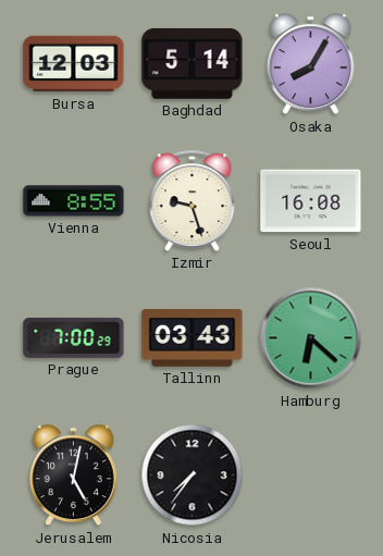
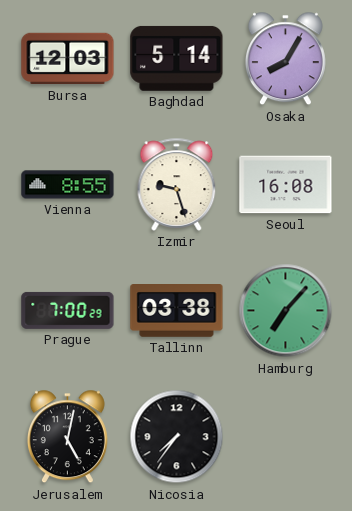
Tallinn: 03:43 -> 03:38
Hamburg: 6:22 -> 7:07
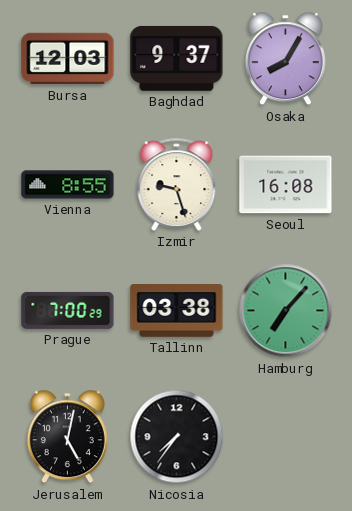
Baghdad: 5:14 -> 9:37
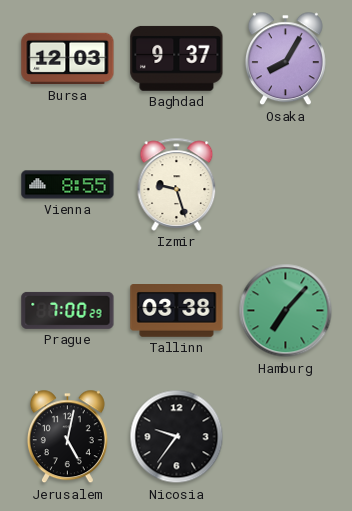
Seoul: 16:08 -> none
Nicosia: 7:36 -> 9:36
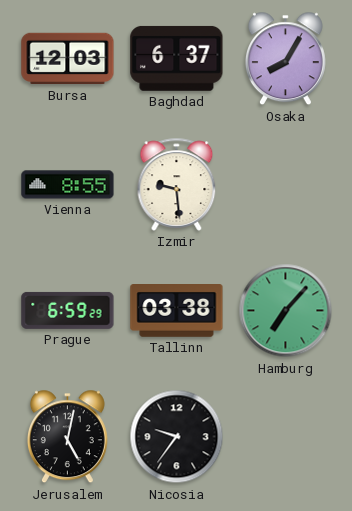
Baghdad: 9:37 -> 6:37
Izmir: 9:27 -> 9:29
Prague: 7:00 -> 6:59
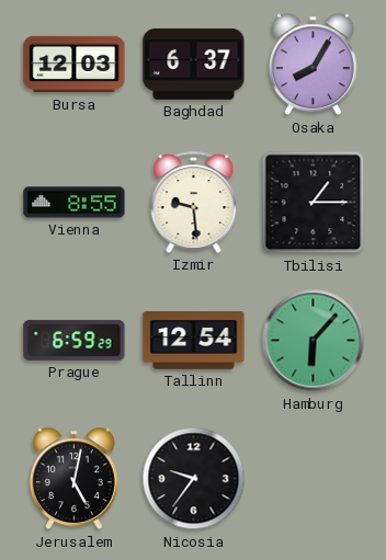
Tbilisi: none -> 1:15
Tallinn: 03:38 -> 12:54
Hamburg: 7:07 -> 6:07
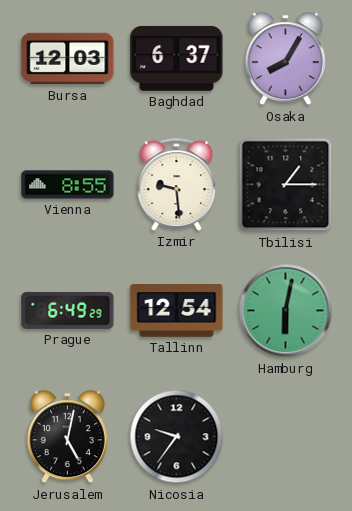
Prague: 6:59 -> 6:49
Hamburg: 6:07 -> 6:02
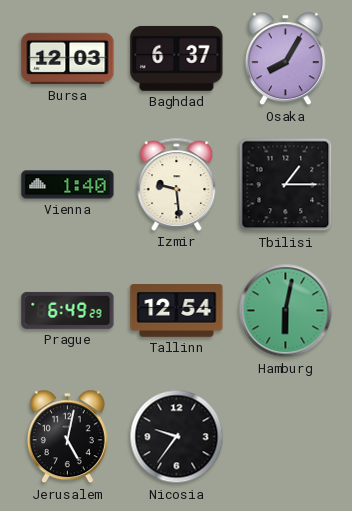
Vienna: 8:55 -> 1:40
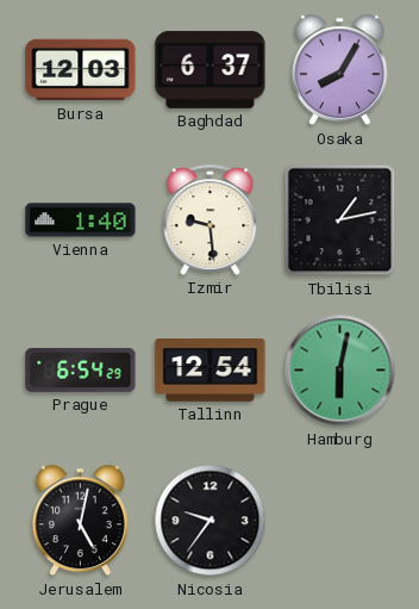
Tbilisi: 1:15 -> 1:13
Prague: 6:49 -> 6:54
